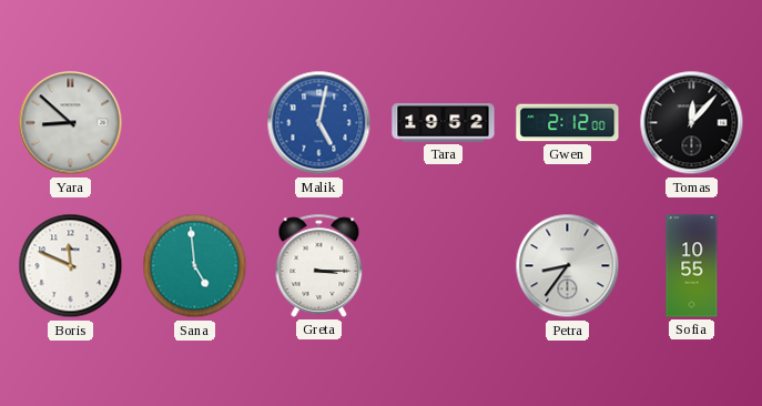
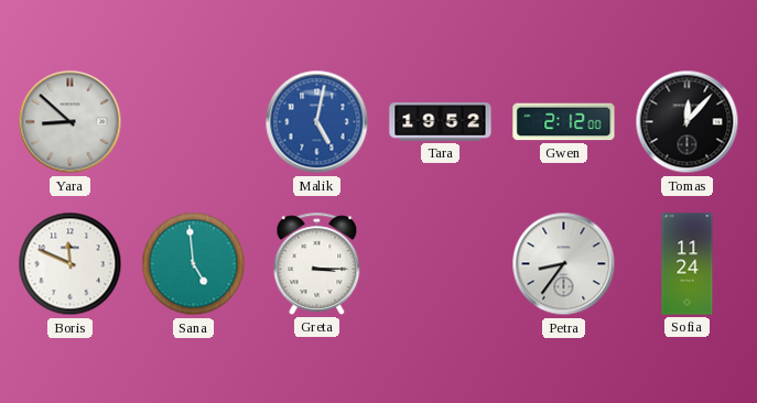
Sofia: 10:55 -> 11:24
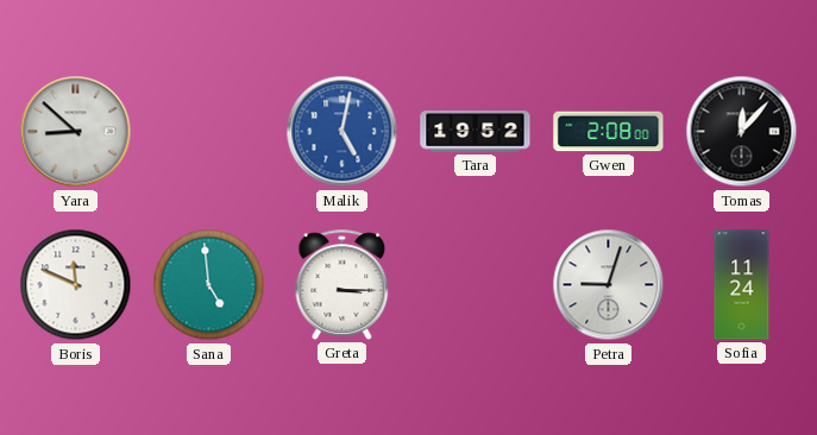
Gwen: 2:12 -> 2:08
Petra: 8:36 -> 9:03
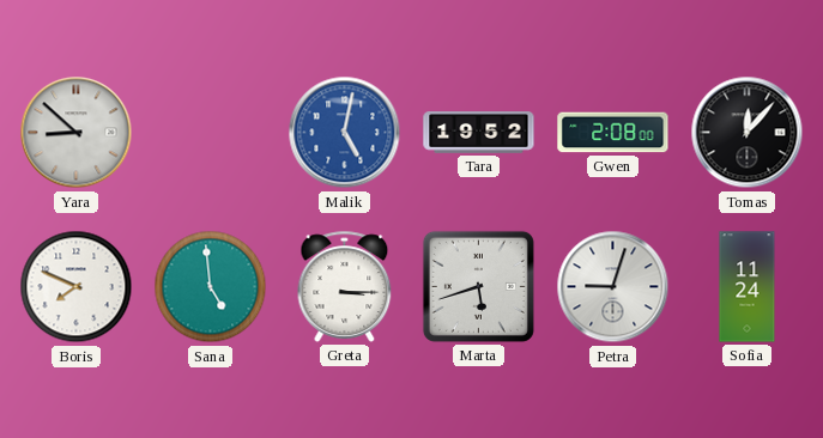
Boris: 11:49 -> 7:49
Marta: none -> 5:42
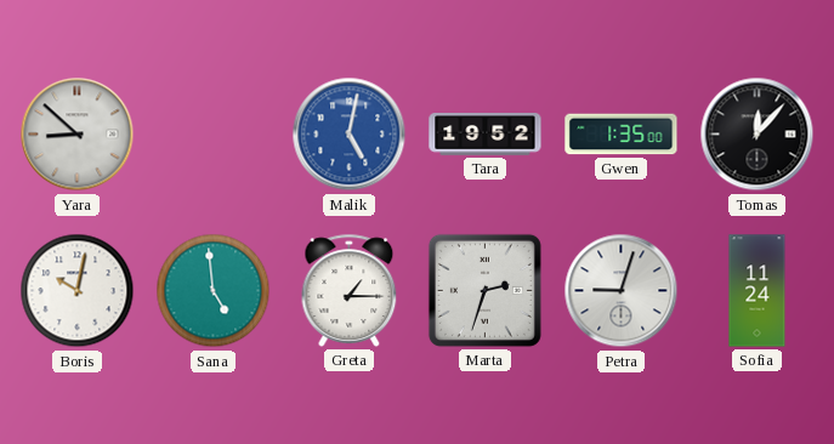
Gwen: 2:08 -> 1:35
Boris: 7:49 -> 10:02
Greta: 3:15 -> 1:15
Marta: 5:42 -> 2:33
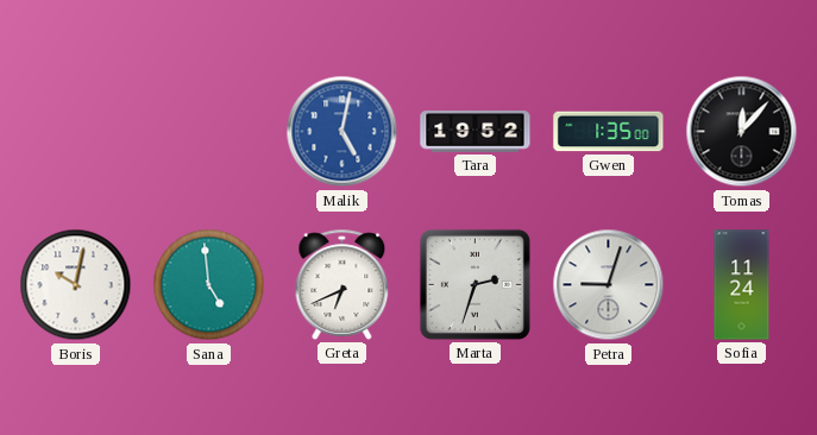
Yara: 8:52 -> none
Greta: 1:15 -> 6:41
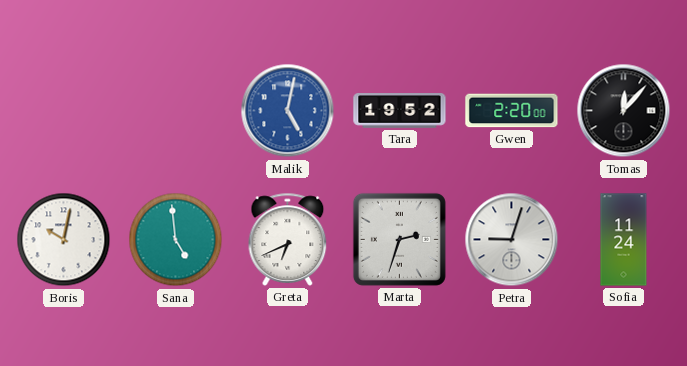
Gwen: 1:35 -> 2:20
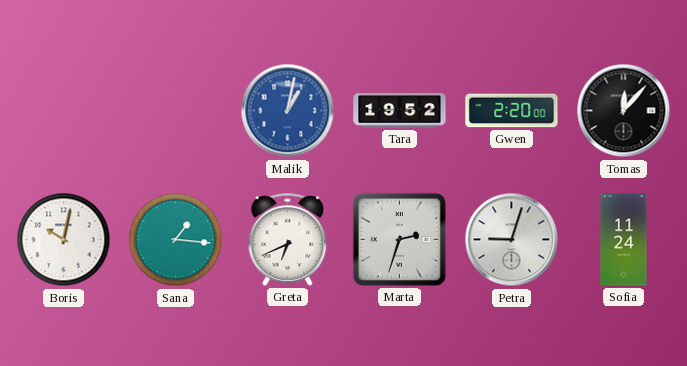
Malik: 5:02 -> 1:02
Sana: 4:59 -> 1:16
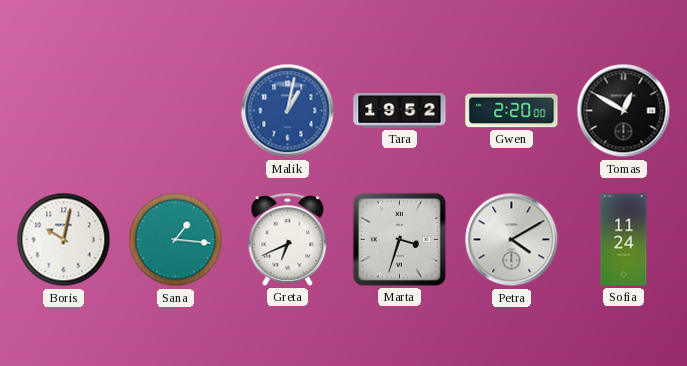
Tomas: 12:07 -> 12:50
Marta: 2:33 -> 3:33
Petra: 9:03 -> 4:10
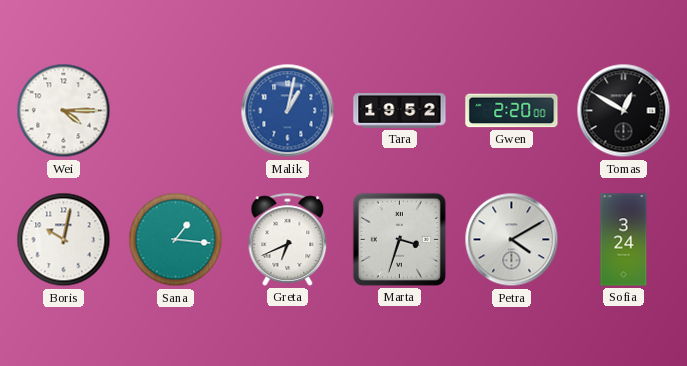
Wei: none -> 4:15
Sofia: 11:24 -> 3:24
